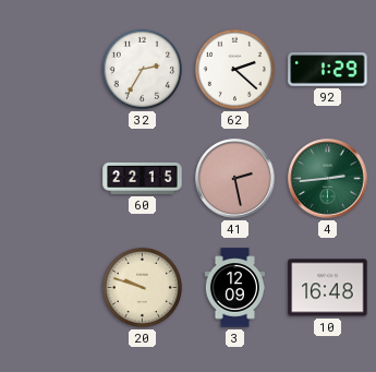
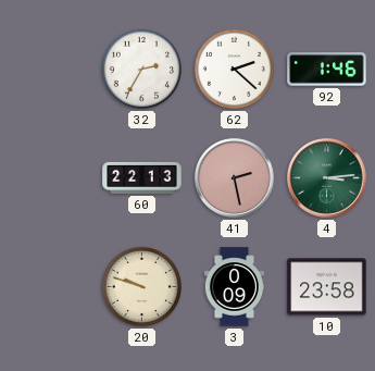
92: 1:29 -> 1:46
60: 22:15 -> 22:13
4: 2:44 -> 3:14
3: 12:09 -> 0:09
10: 16:48 -> 23:58
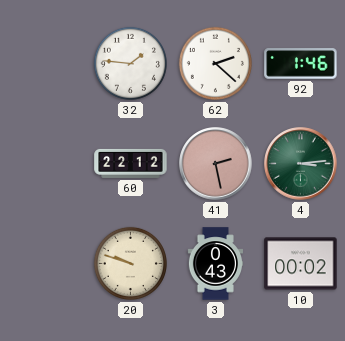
32: 2:35 -> 1:46
60: 22:13 -> 22:12
3: 0:09 -> 0:43
10: 23:58 -> 00:02
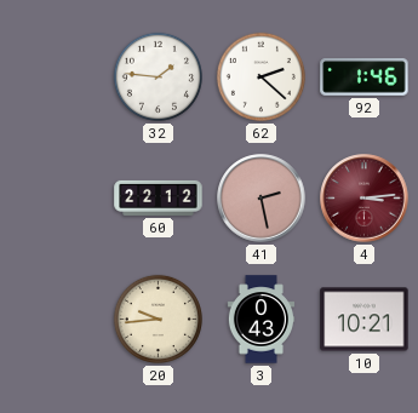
4 dial: green -> burgundy
20: 9:48 -> 9:44
10: 00:02 -> 10:21
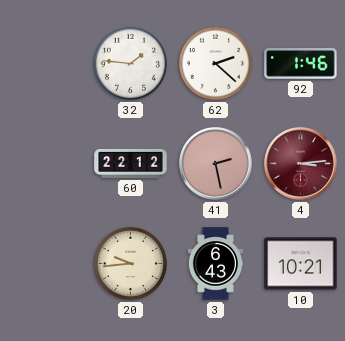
3: 0:43 -> 6:43
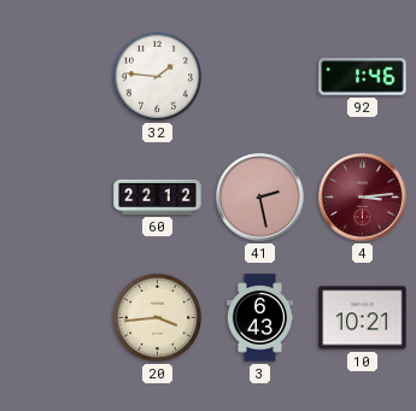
62: 2:22 -> none
20: 9:44 -> 3:44
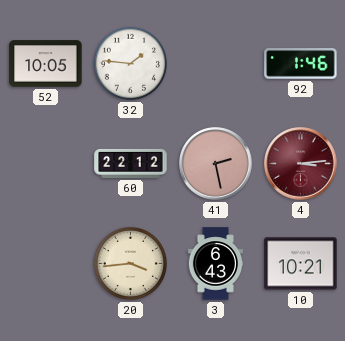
52: none -> 10:05
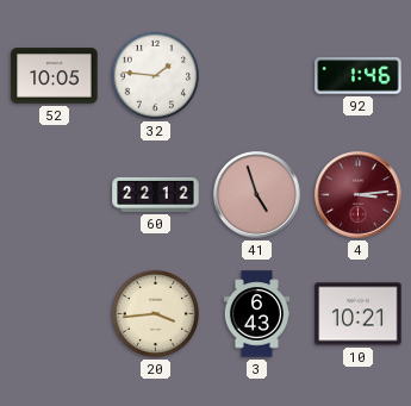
41: 2:28 -> 4:57
